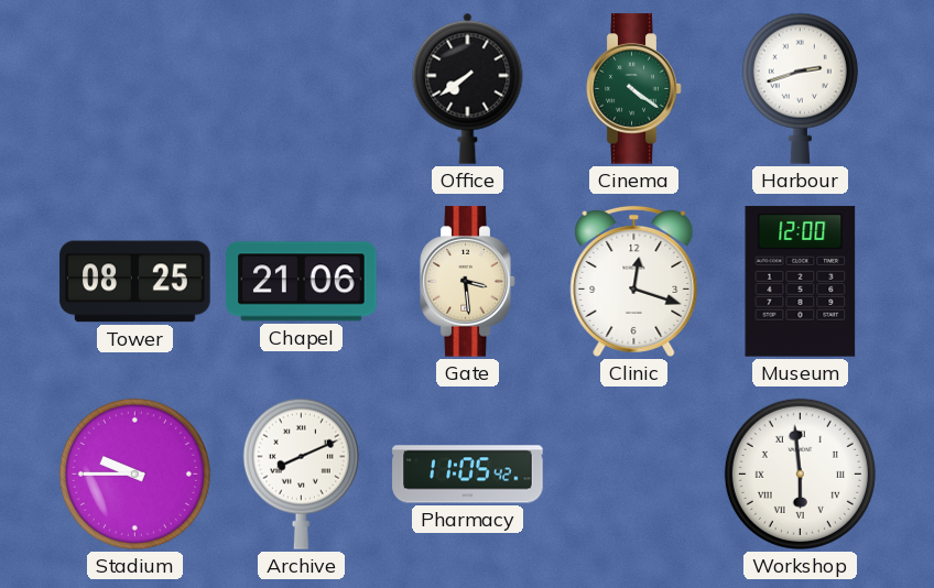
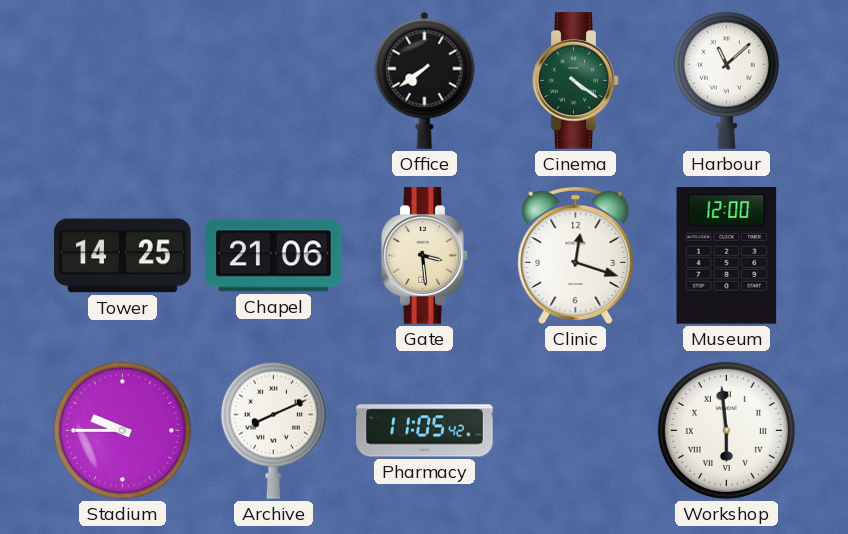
Harbour: 2:42 -> 11:08
Tower: 08:25 -> 14:25
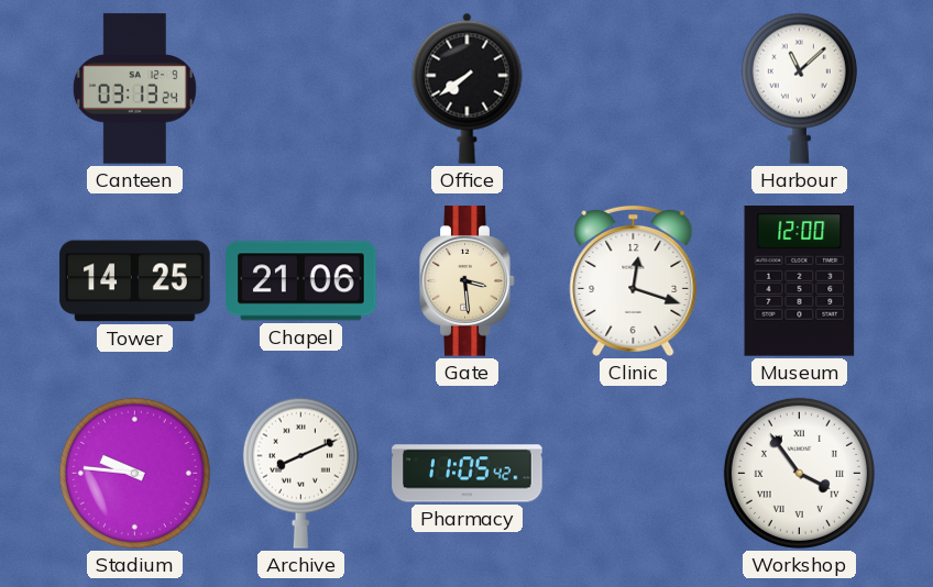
Canteen: none -> 03:13
Cinema: 4:21 -> none
Stadium: 9:45 -> 9:46
Workshop: 5:59 -> 3:54
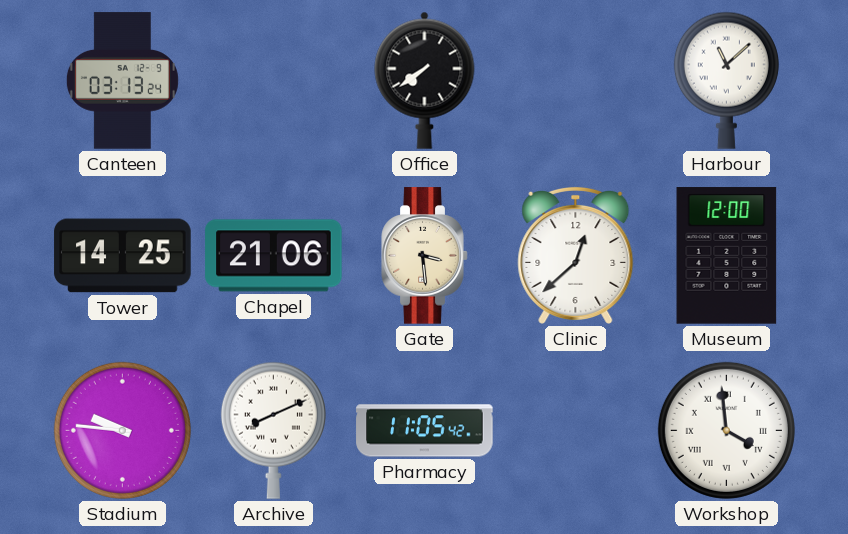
Clinic: 12:18 -> 12:38
Workshop: 3:54 -> 3:59
